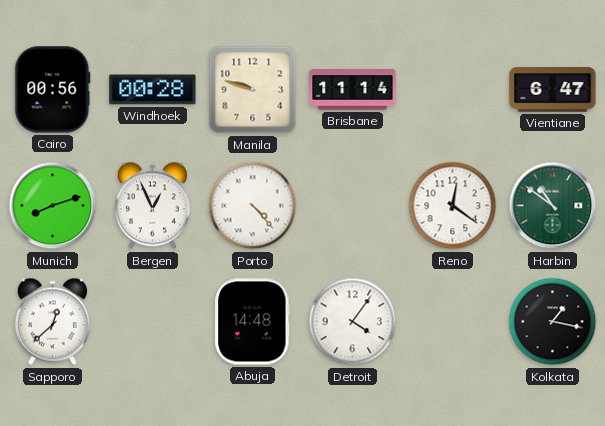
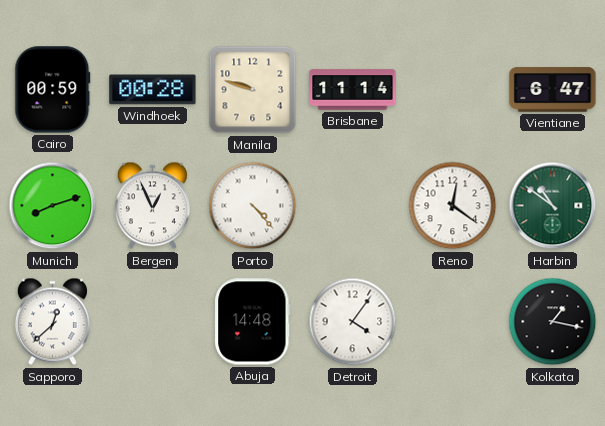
Cairo: 00:56 -> 00:59
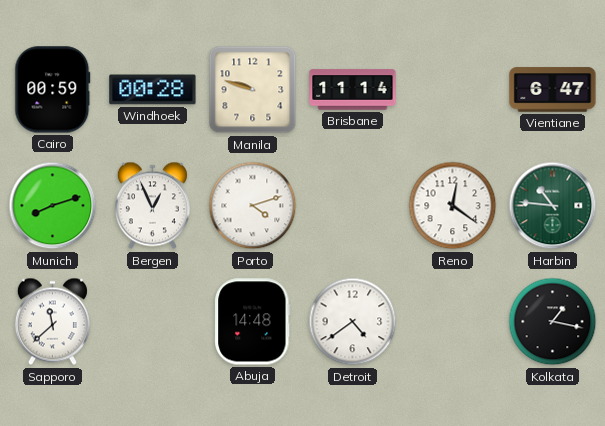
Porto: 4:23 -> 4:12
Harbin: 10:51 -> 10:46
Sapporo: 12:38 -> 11:38
Detroit: 4:06 -> 4:39
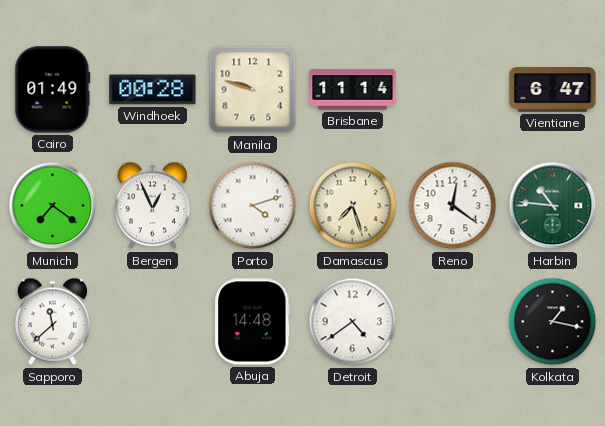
Cairo: 00:59 -> 01:49
Munich: 8:12 -> 7:21
Damascus: none -> 7:27
